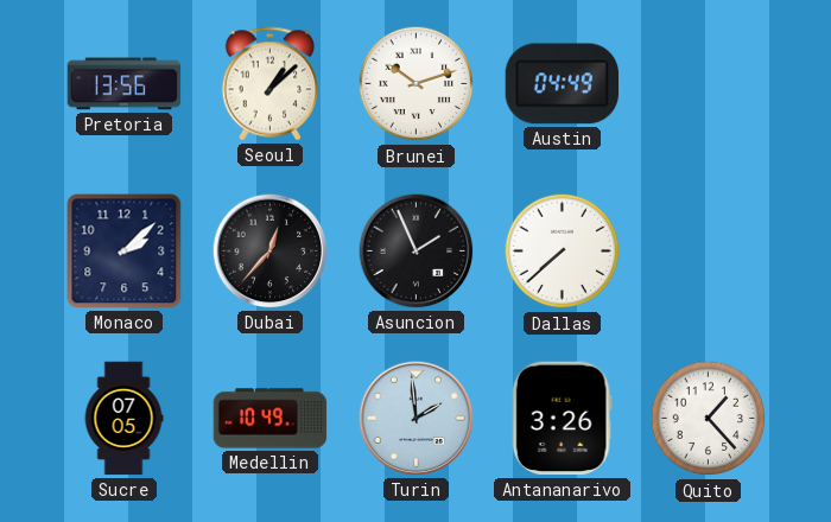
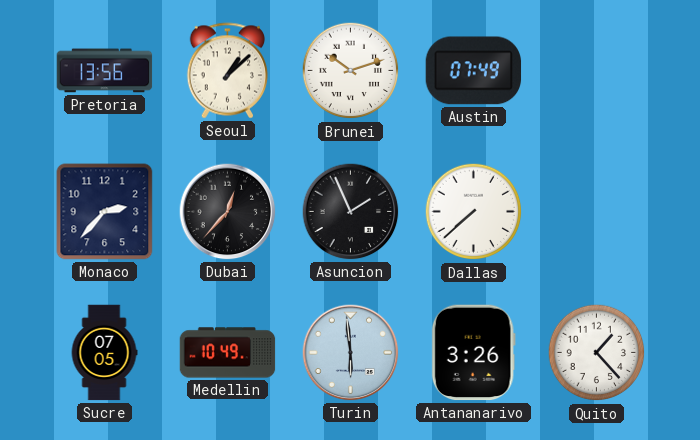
Austin: 04:49 -> 07:49
Monaco: 2:08 -> 2:37
Turin: 1:59 -> 5:59
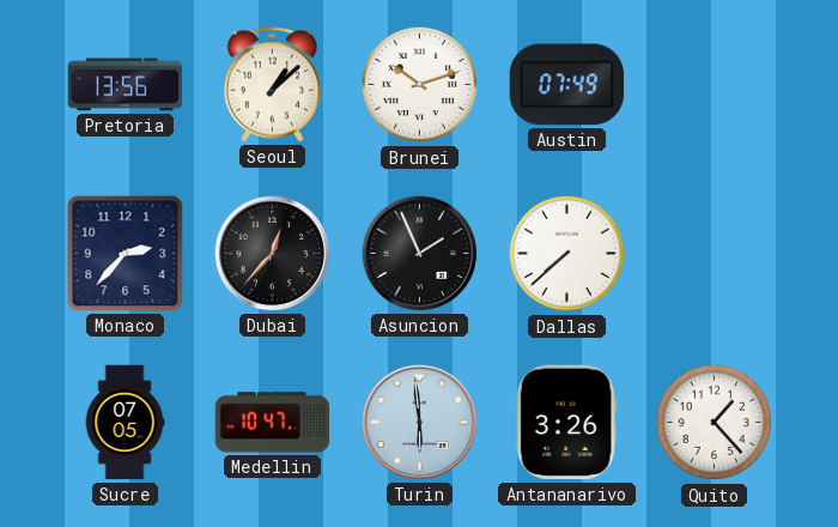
Medellin: 10:49 -> 10:47
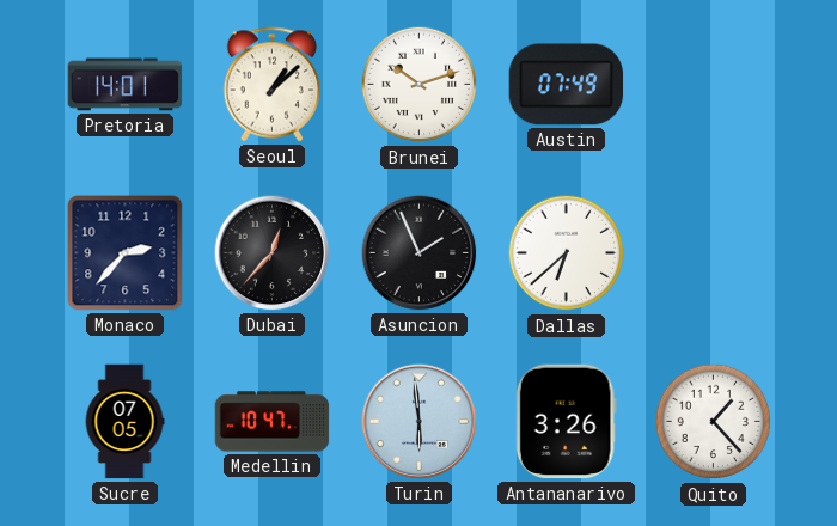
Pretoria: 13:56 -> 14:01
Dallas: 7:38 -> 6:38
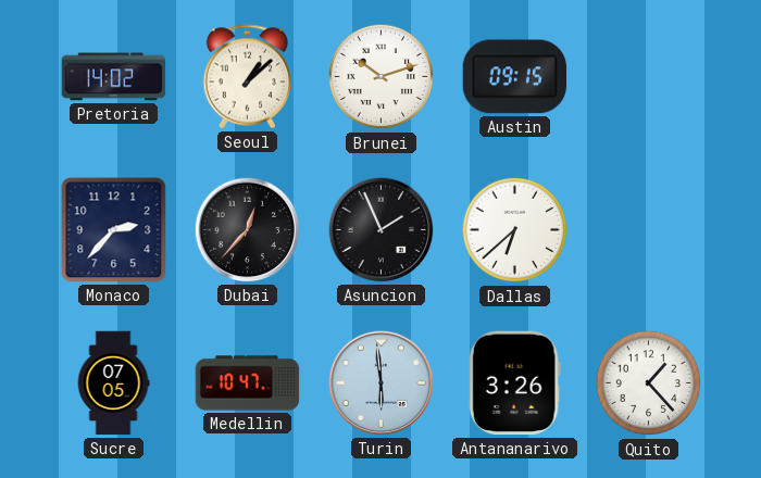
Pretoria: 14:01 -> 14:02
Austin: 07:49 -> 09:15
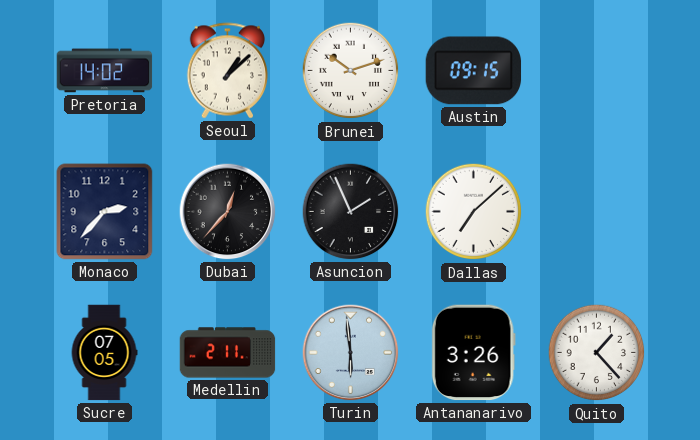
Dallas: 6:38 -> 7:08
Medellin: 10:47 -> 2:11
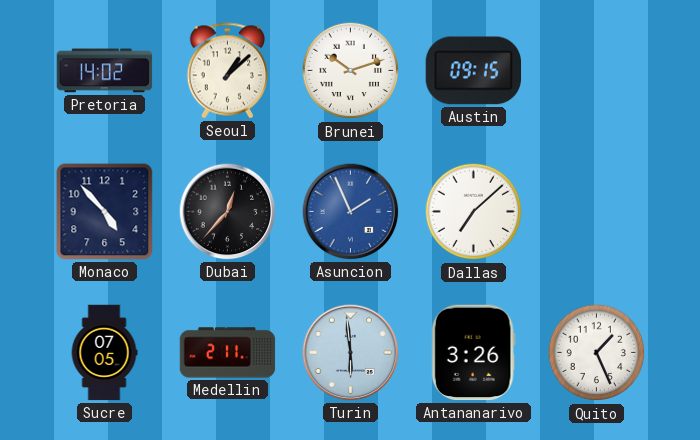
Monaco: 2:37 -> 4:53
Asuncion dial: black -> blue
Quito: 1:23 -> 1:26
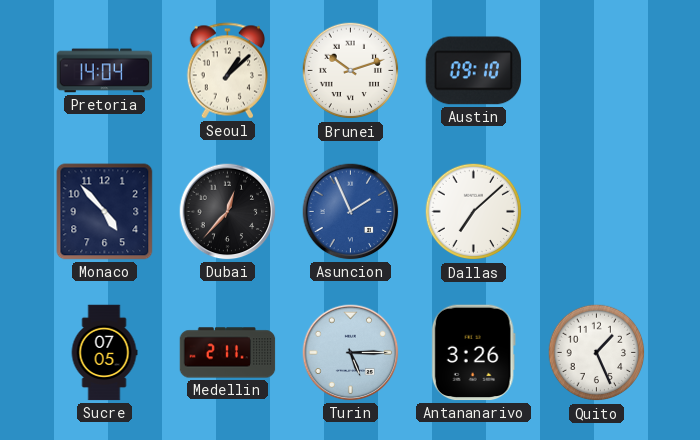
Pretoria: 14:02 -> 14:04
Austin: 09:15 -> 09:10
Turin: 5:59 -> 5:15
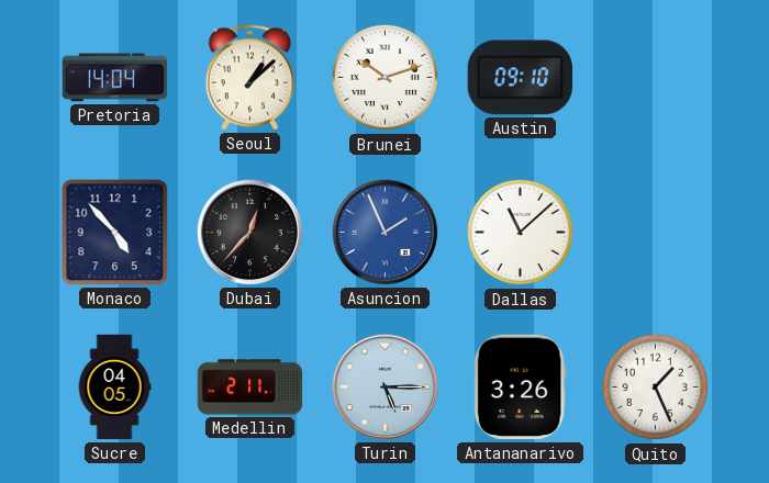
Dallas: 7:08 -> 11:08
Sucre: 07:05 -> 04:05
